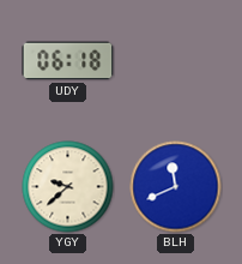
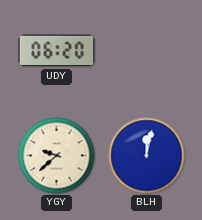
UDY: 06:18 -> 06:20
BLH: 11:41 -> 12:02
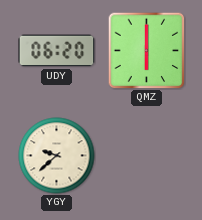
QMZ: none -> 6:00
BLH: 12:02 -> none
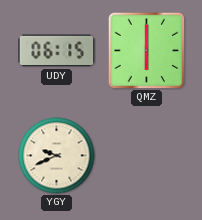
UDY: 06:20 -> 06:15
YGY: 9:38 -> 9:41
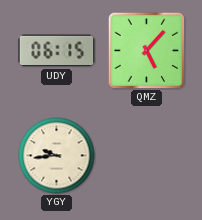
QMZ: 6:00 -> 5:07
YGY: 9:41 -> 9:44
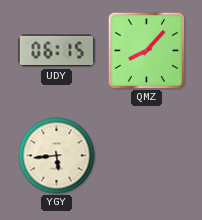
QMZ: 5:07 -> 8:07
YGY: 9:44 -> 5:44
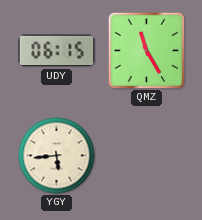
QMZ: 8:07 -> 11:25
